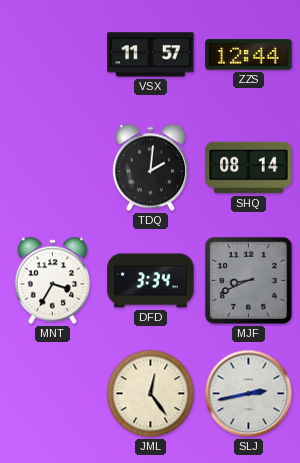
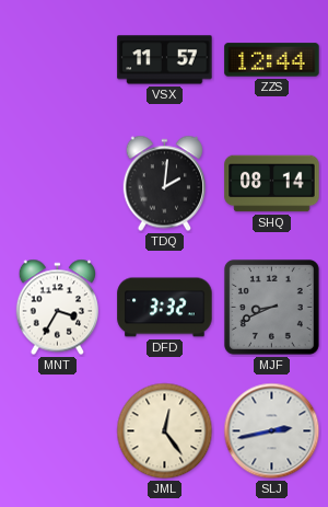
DFD: 3:34 -> 3:32
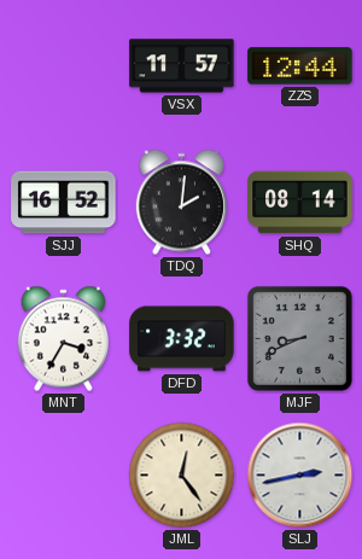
SJJ: none -> 16:52
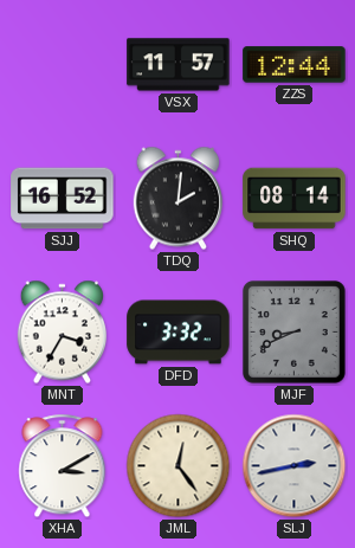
XHA: none -> 3:10
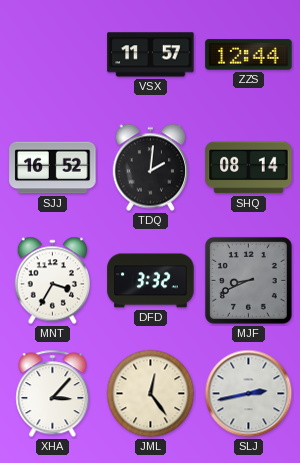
XHA: 3:10 -> 3:07
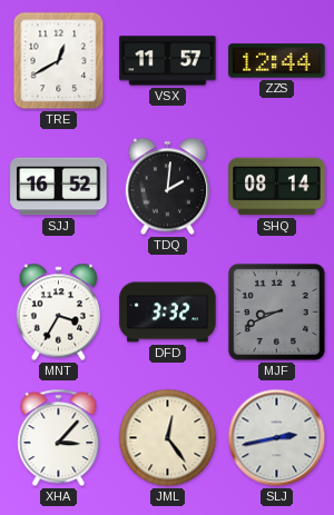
TRE: none -> 12:40
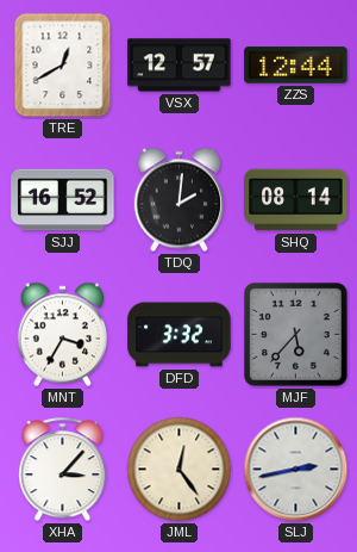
VSX: 11:57 -> 12:57
MJF: 8:41 -> 5:37
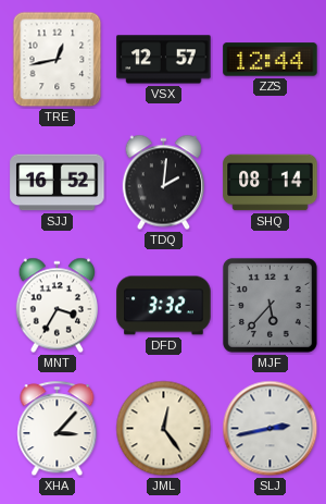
TRE: 12:40 -> 12:43
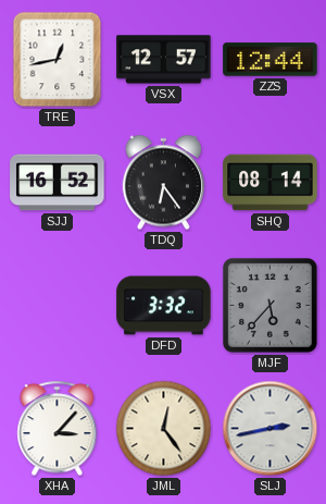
TDQ: 2:01 -> 6:24
MNT: 3:35 -> none
